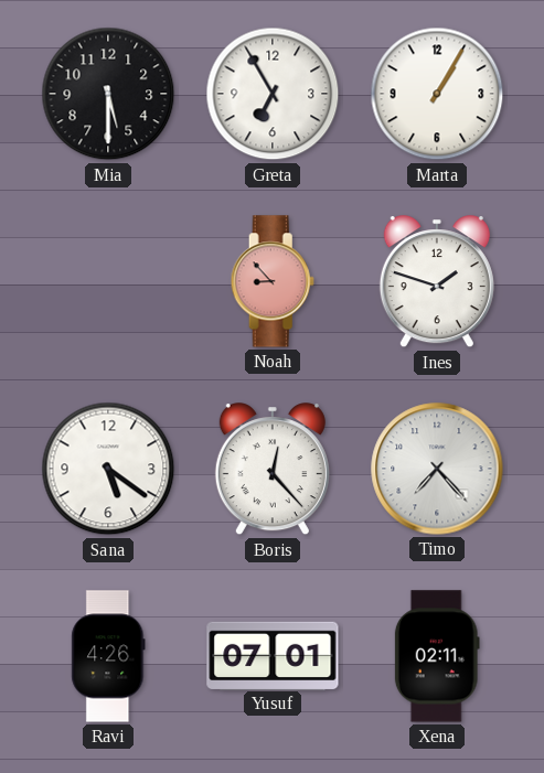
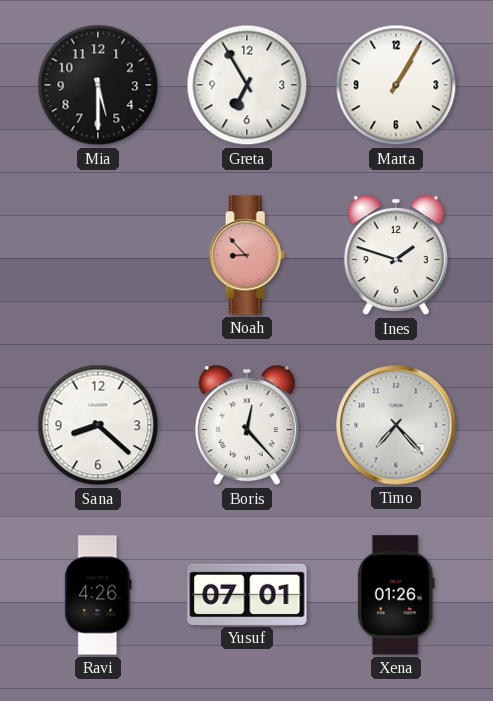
Sana: 5:21 -> 8:22
Xena: 02:11 -> 01:26
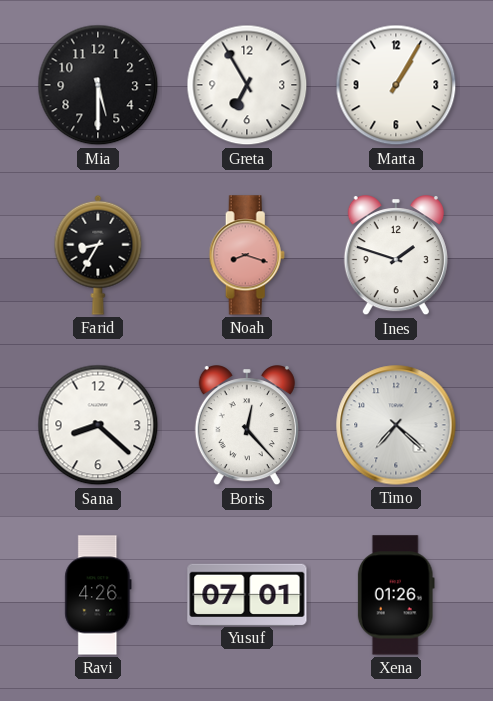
Farid: none -> 8:35
Noah: 8:53 -> 8:18
Timo: 7:23 -> 7:22
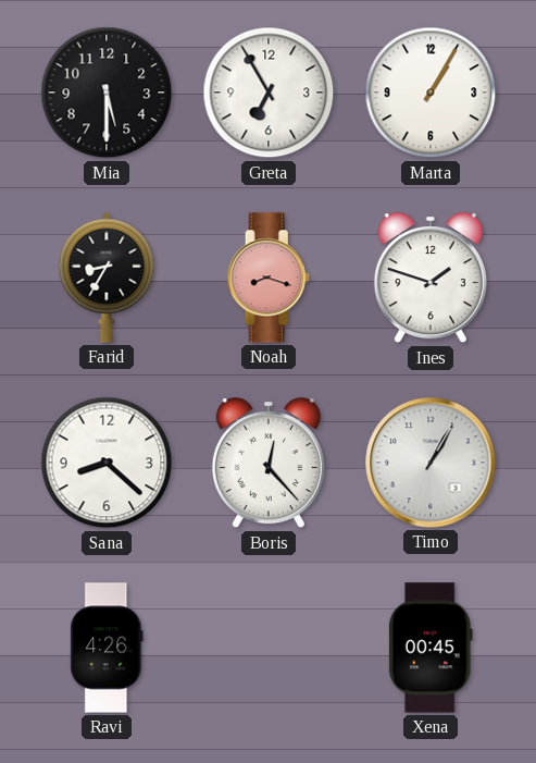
Timo: 7:22 -> 1:05
Yusuf: 07:01 -> none
Xena: 01:26 -> 00:45
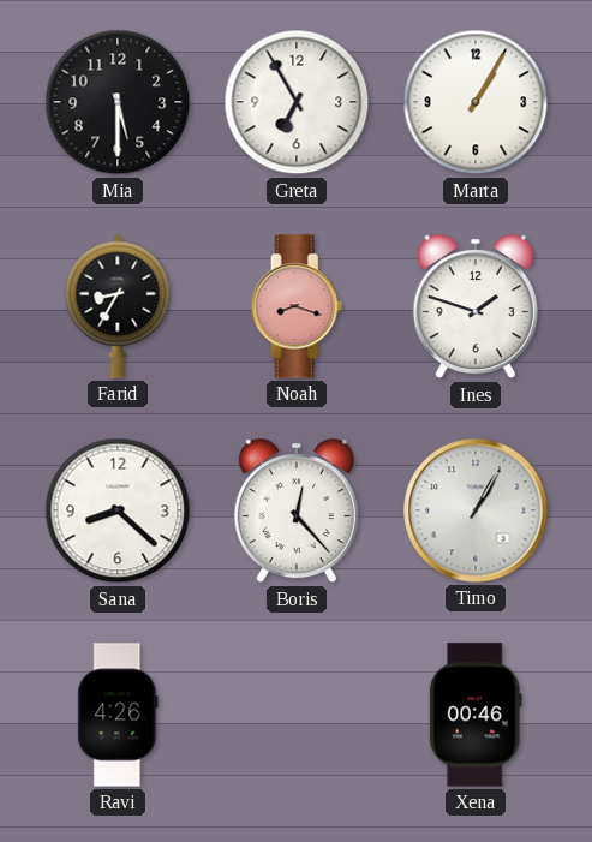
Xena: 00:45 -> 00:46
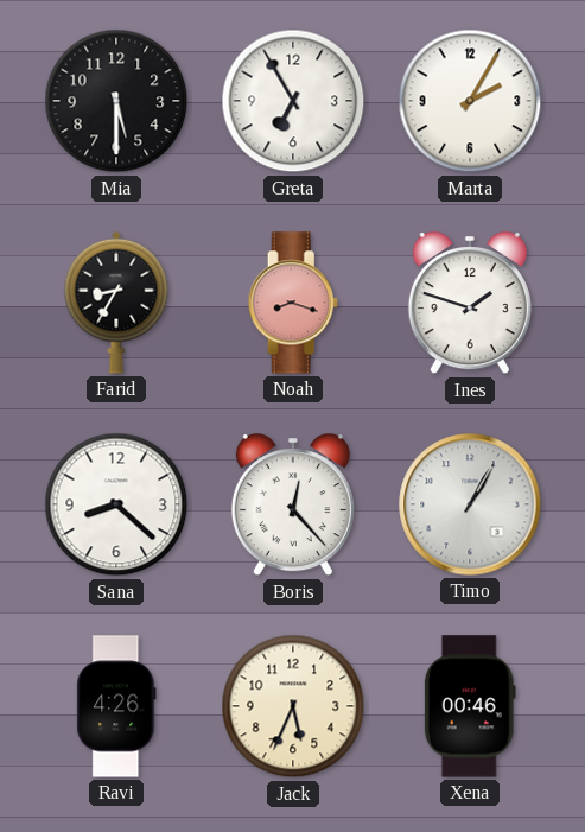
Marta: 1:05 -> 2:05
Jack: none -> 5:34
